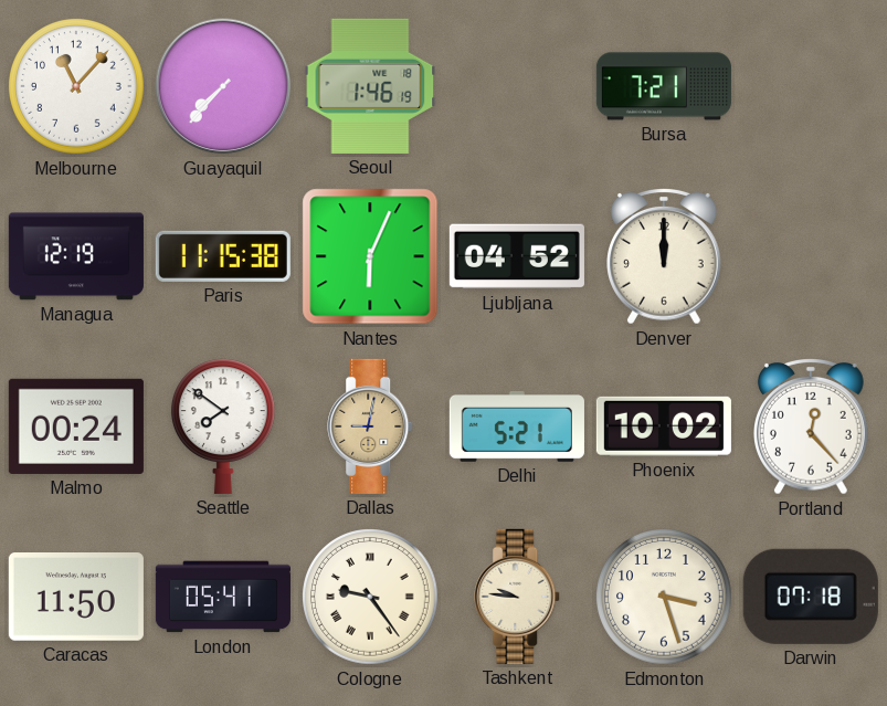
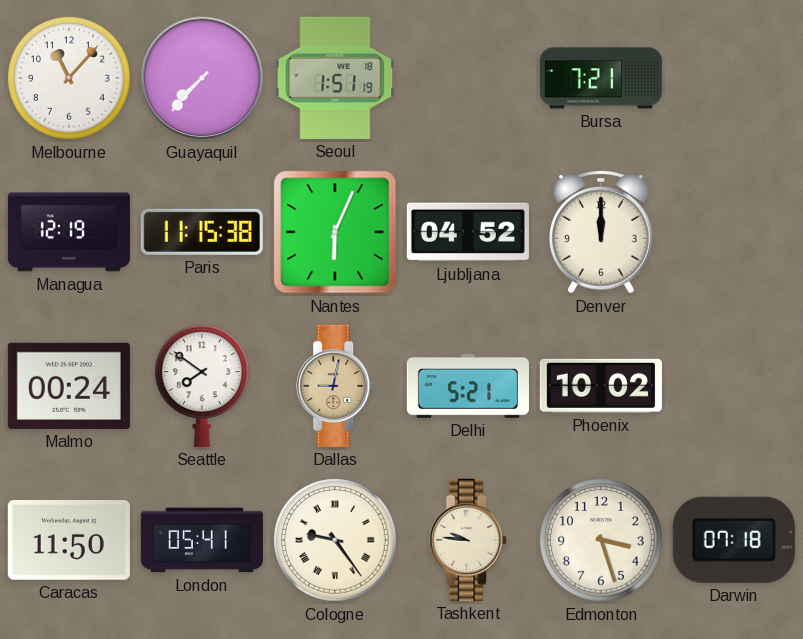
Seoul: 1:46 -> 1:51
Portland: 12:23 -> none
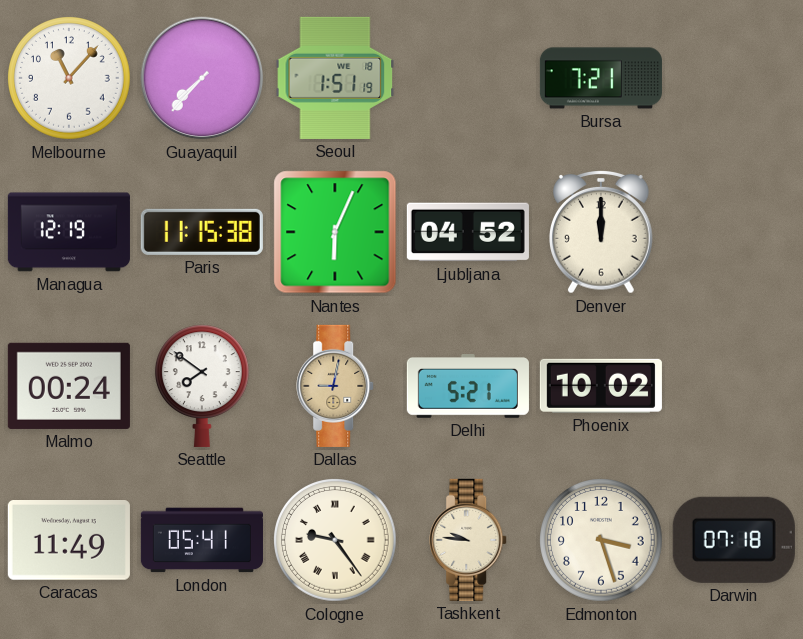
Caracas: 11:50 -> 11:49
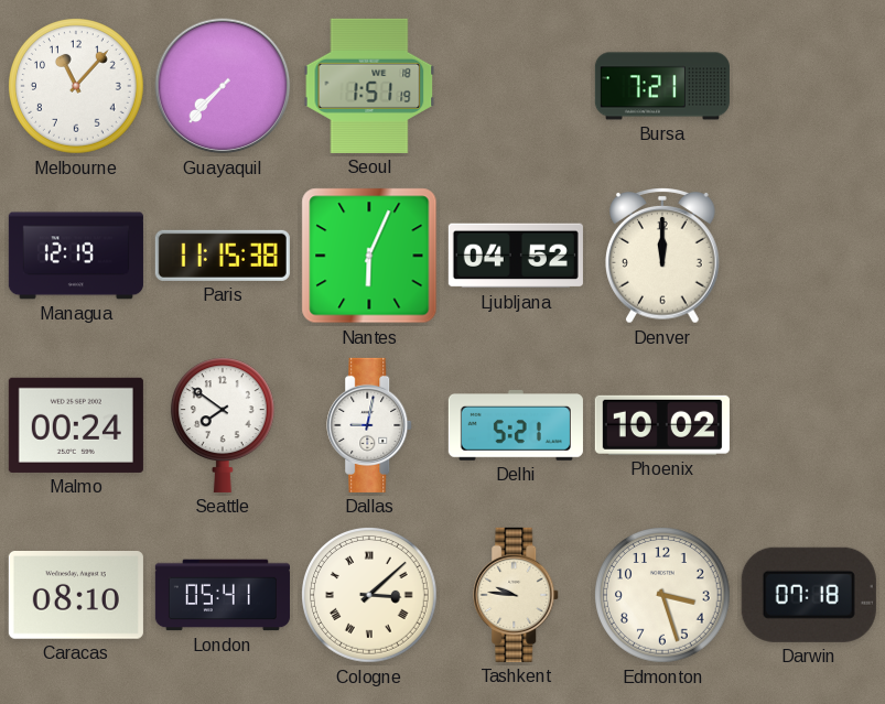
Dallas dial: champagne -> white
Caracas: 11:49 -> 08:10
Cologne: 9:24 -> 3:08
